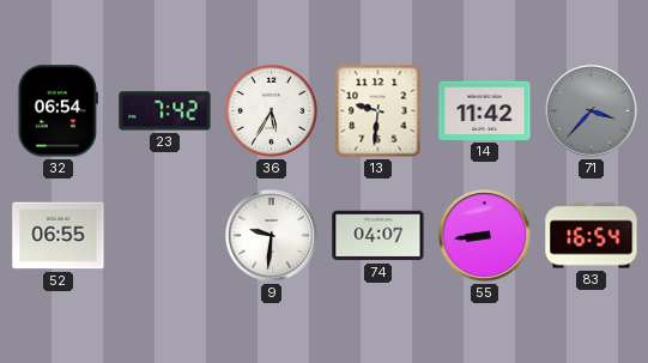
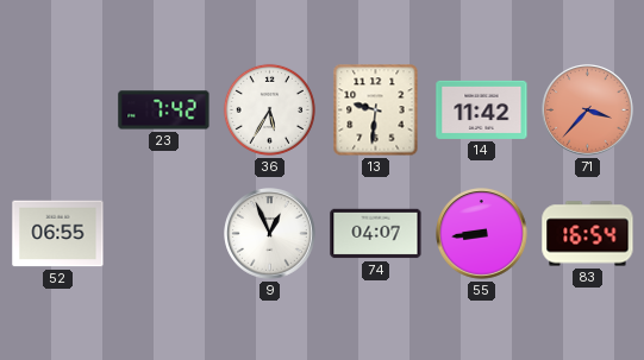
32: 06:54 -> none
71 dial: grey -> salmon
9: 9:31 -> 12:56
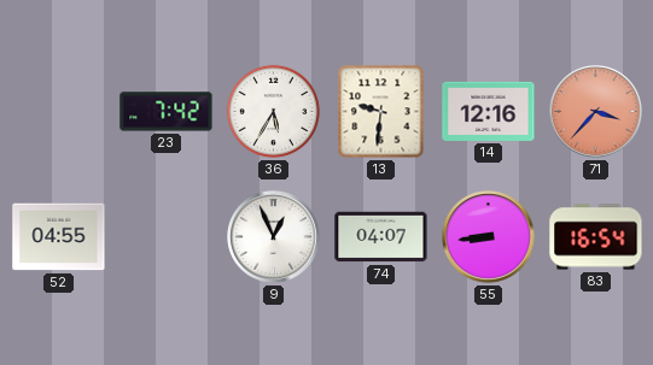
14: 11:42 -> 12:16
52: 06:55 -> 04:55
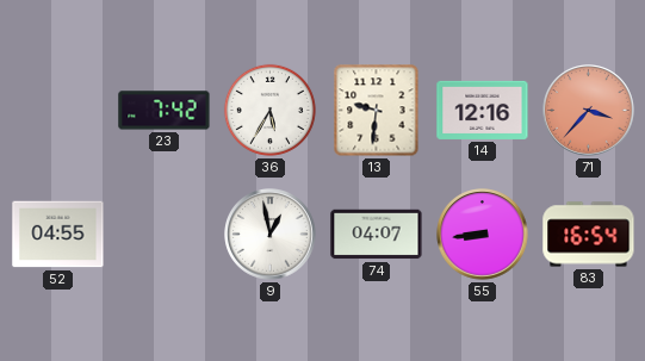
9: 12:56 -> 12:58
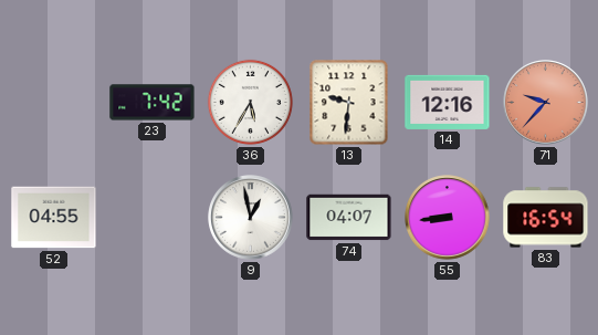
71: 3:37 -> 9:37
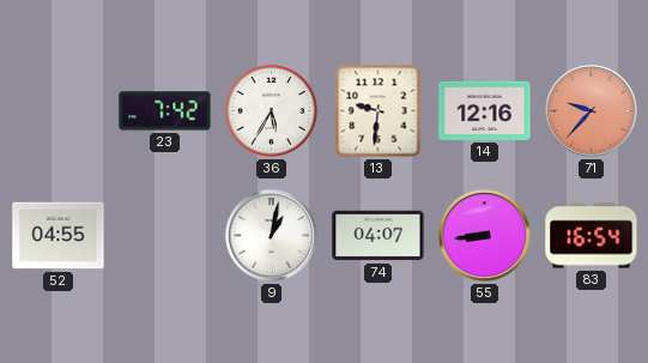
9: 12:58 -> 1:02
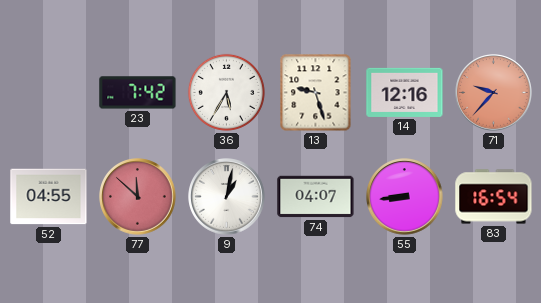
13: 9:31 -> 9:27
77: none -> 11:52
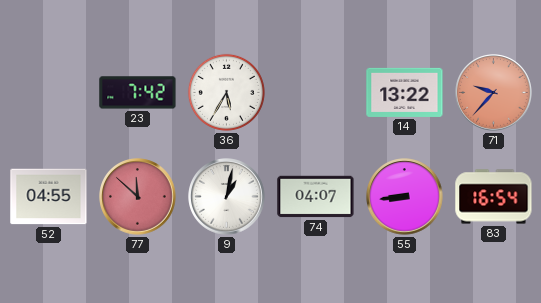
13: 9:27 -> none
14: 12:16 -> 13:22
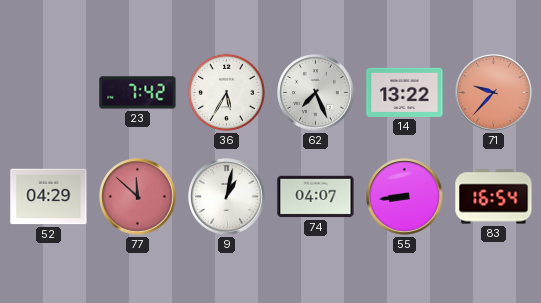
62: none -> 7:26
52: 04:55 -> 04:29
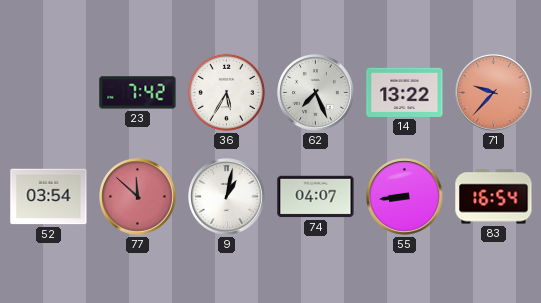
52: 04:29 -> 03:54
